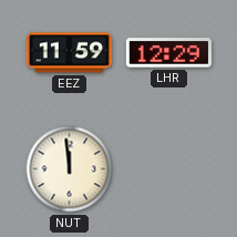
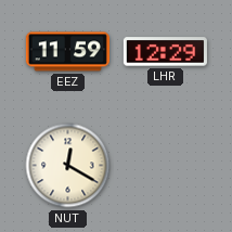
NUT: 11:59 -> 12:20
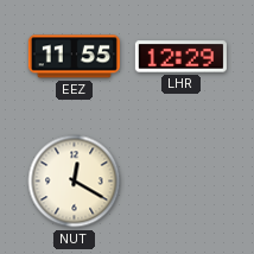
EEZ: 11:59 -> 11:55
